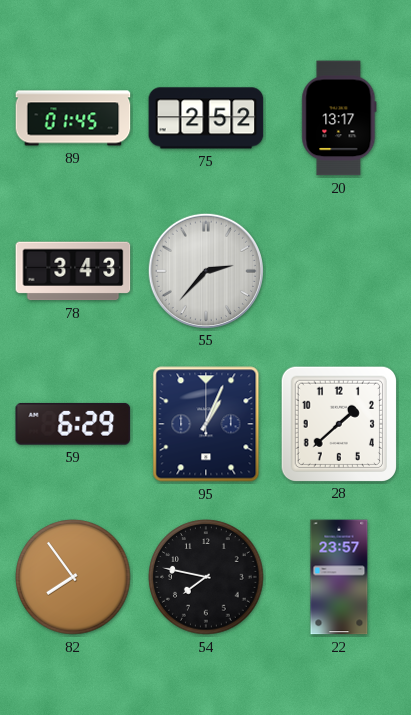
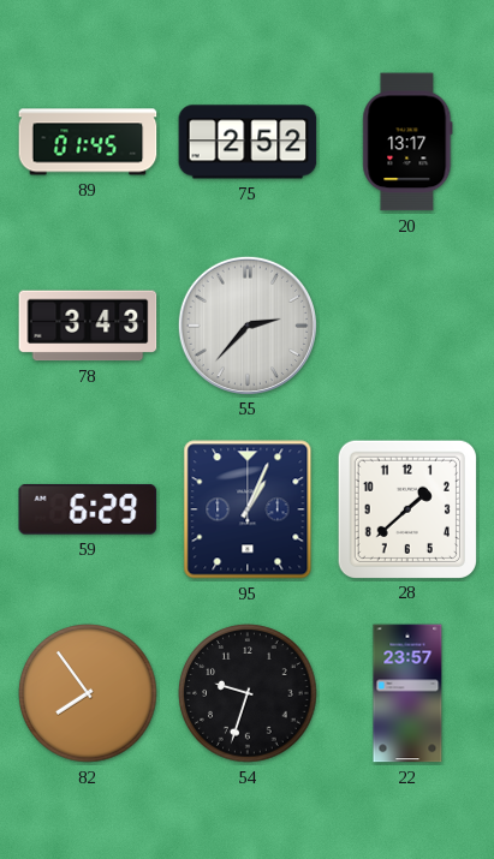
54: 7:47 -> 9:33
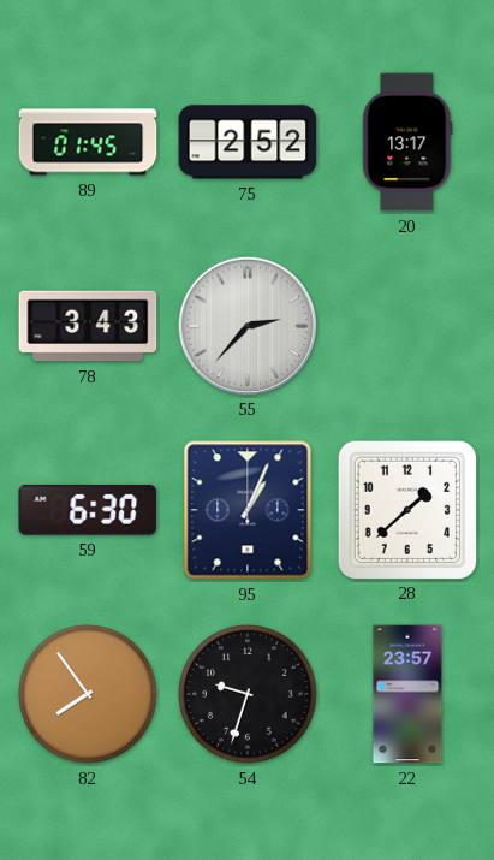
59: 6:29 -> 6:30
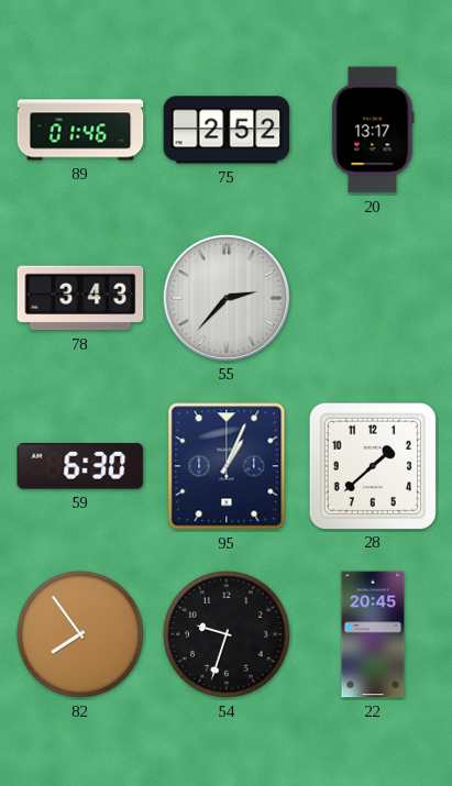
89: 01:45 -> 01:46
22: 23:57 -> 20:45
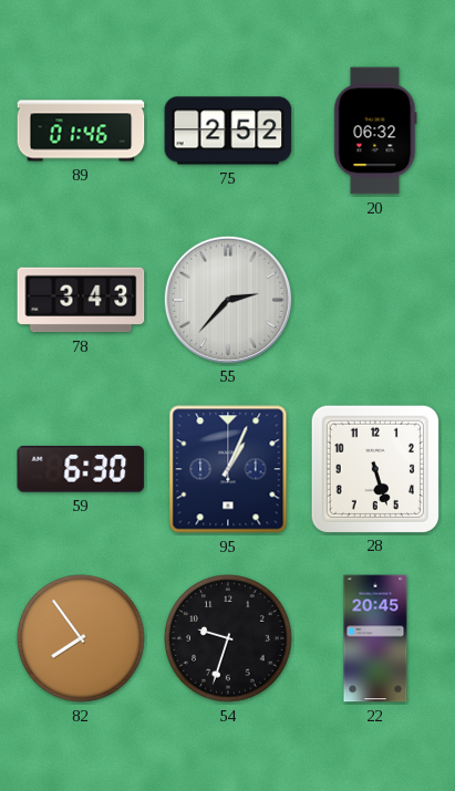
20: 13:17 -> 06:32
28: 1:38 -> 5:27
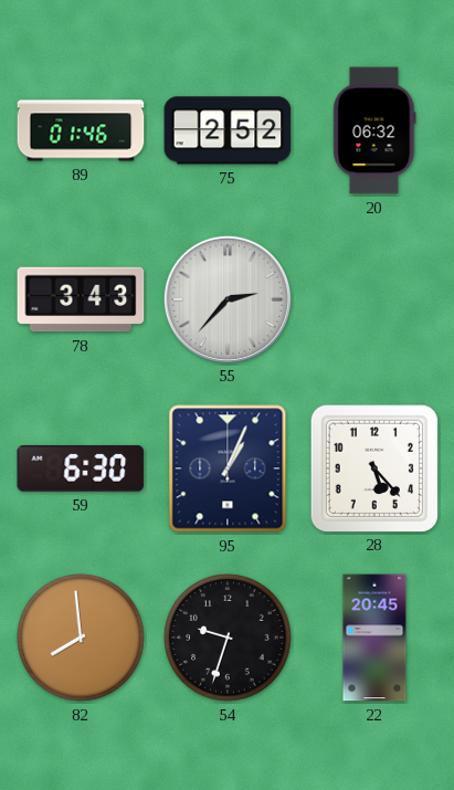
28: 5:27 -> 5:23
82: 7:54 -> 7:59
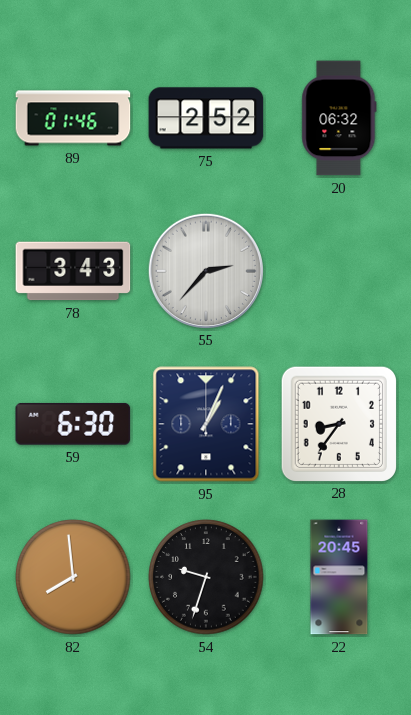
28: 5:23 -> 8:36
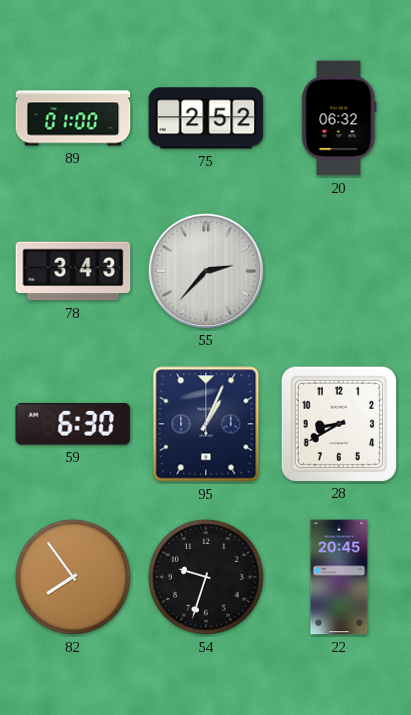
89: 01:46 -> 01:00
28: 8:36 -> 8:40
82: 7:59 -> 7:54
